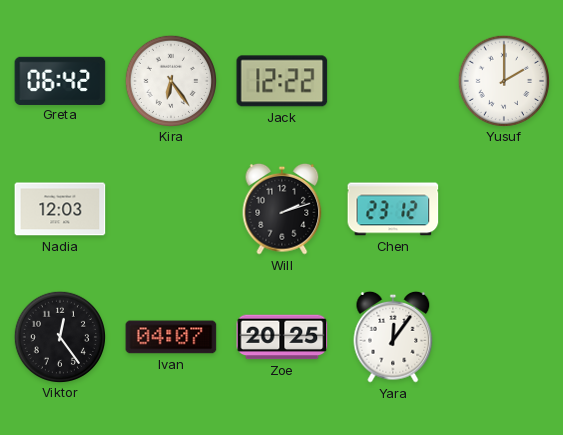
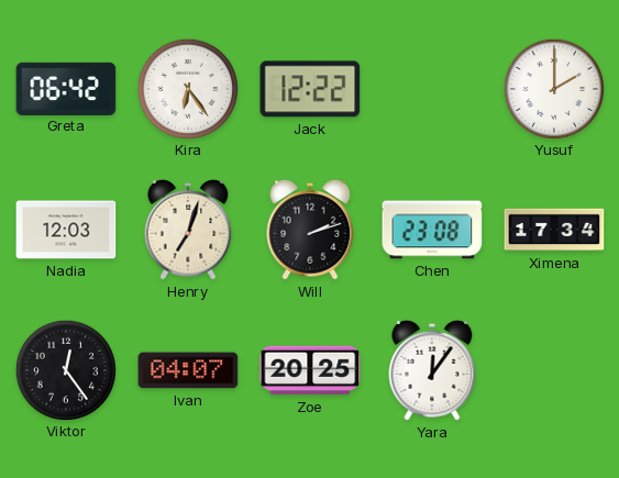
Henry: none -> 7:03
Chen: 23:12 -> 23:08
Ximena: none -> 17:34
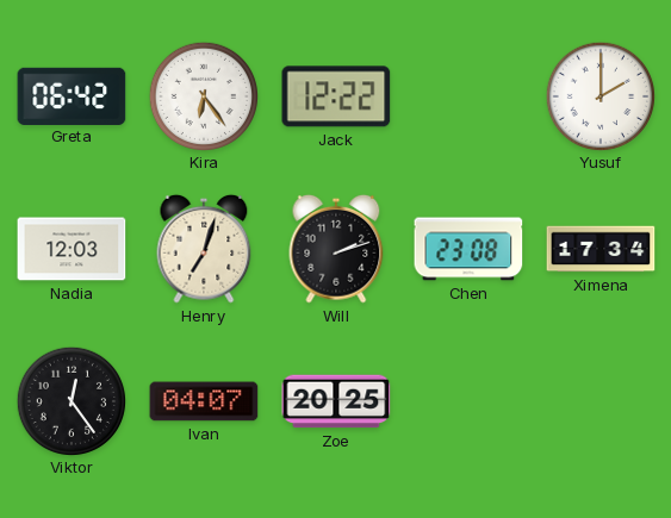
Yara: 12:06 -> none
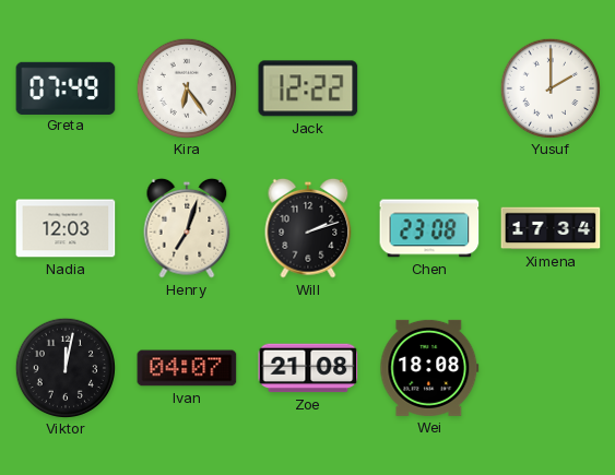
Greta: 06:42 -> 07:49
Viktor: 12:24 -> 12:02
Zoe: 20:25 -> 21:08
Wei: none -> 18:08
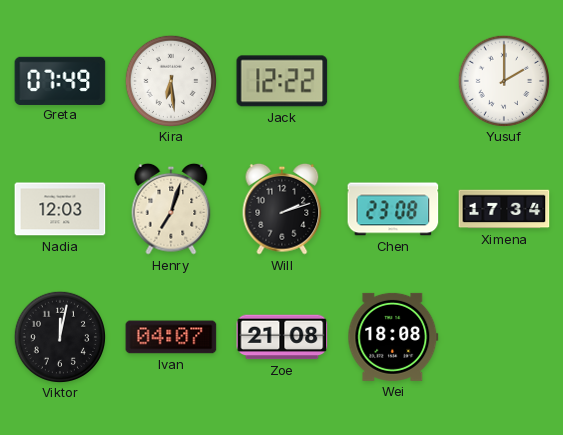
Kira: 6:24 -> 6:29
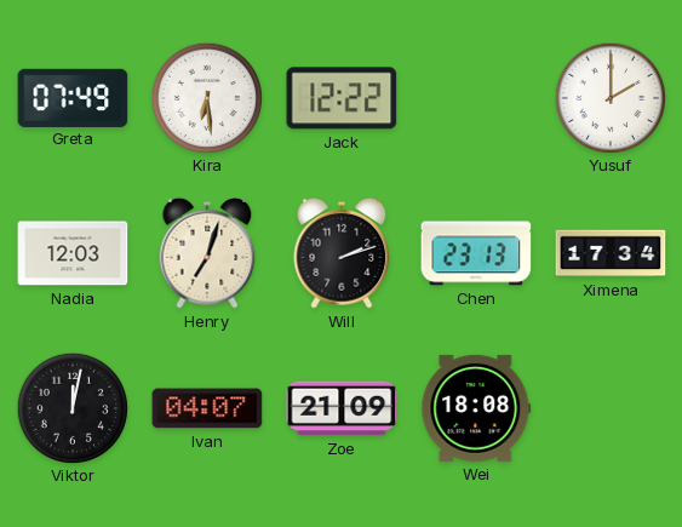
Chen: 23:08 -> 23:13
Zoe: 21:08 -> 21:09
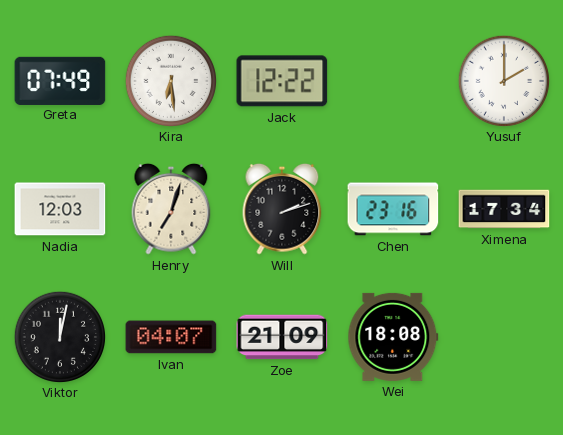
Chen: 23:13 -> 23:16
